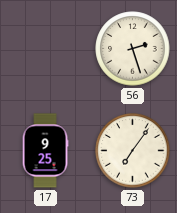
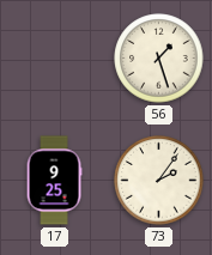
56: 2:27 -> 1:27
73: 7:06 -> 2:06
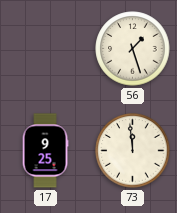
73: 2:06 -> 11:59
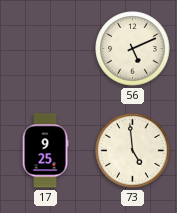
56: 1:27 -> 5:11
73: 11:59 -> 4:59
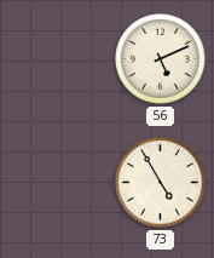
17: 9:25 -> none
73: 4:59 -> 4:55
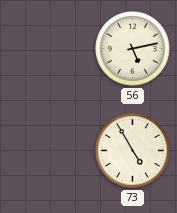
56: 5:11 -> 5:13
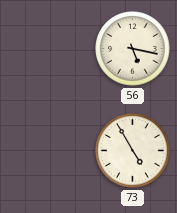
56: 5:13 -> 5:17
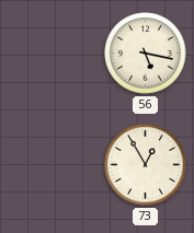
73: 4:55 -> 12:55
